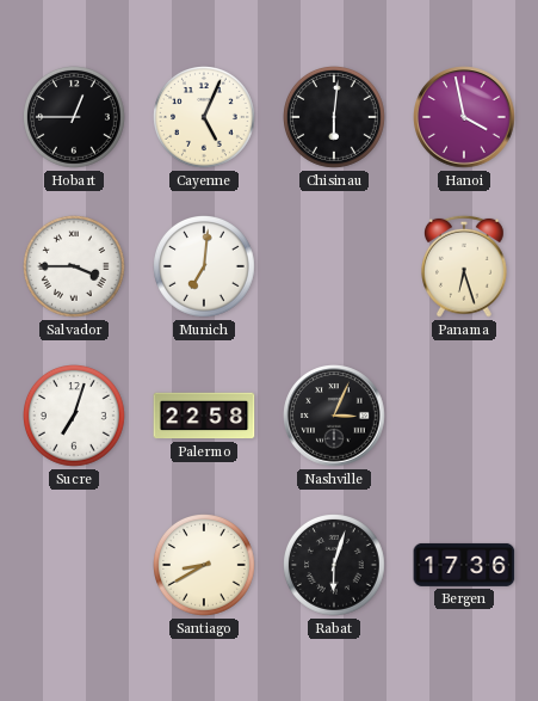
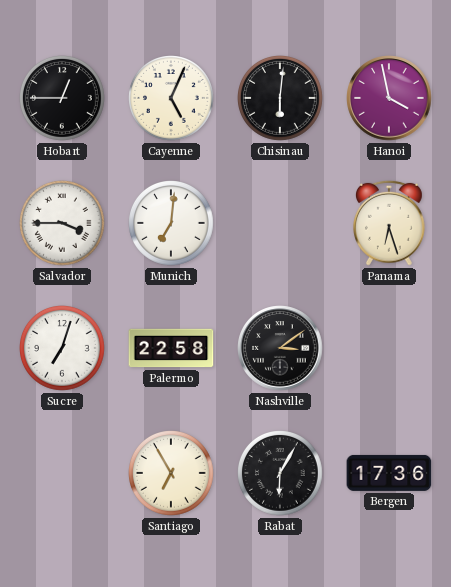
Nashville: 3:04 -> 3:09
Santiago: 8:40 -> 6:55
Rabat: 6:03 -> 6:05
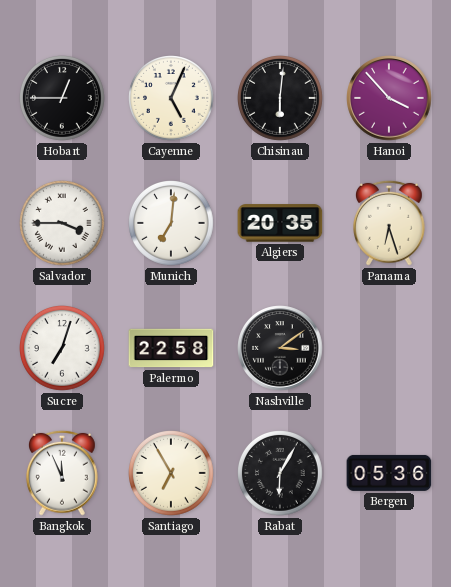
Hanoi: 3:58 -> 3:53
Algiers: none -> 20:35
Bangkok: none -> 11:56
Bergen: 17:36 -> 05:36
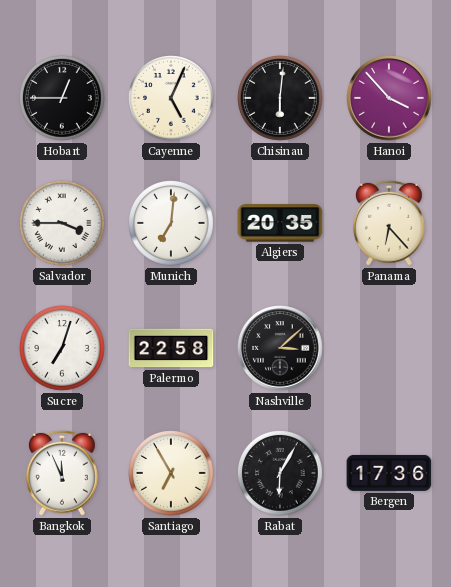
Panama: 6:27 -> 6:23
Nashville: 3:09 -> 3:08
Bergen: 05:36 -> 17:36
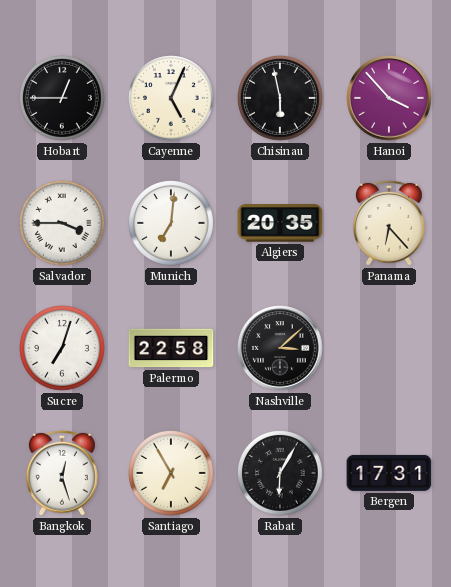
Chisinau: 6:01 -> 5:58
Bangkok: 11:56 -> 12:27
Bergen: 17:36 -> 17:31
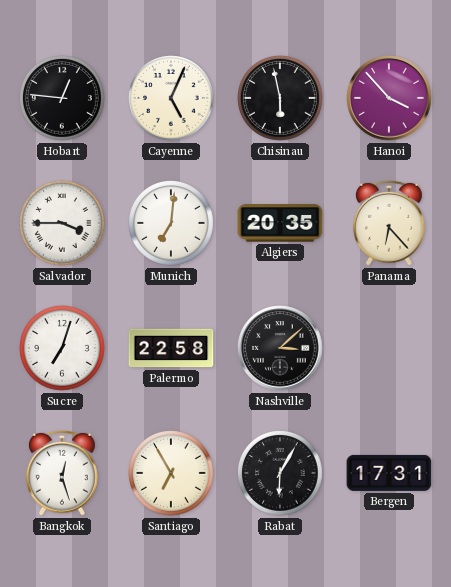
Hobart: 12:45 -> 12:46
